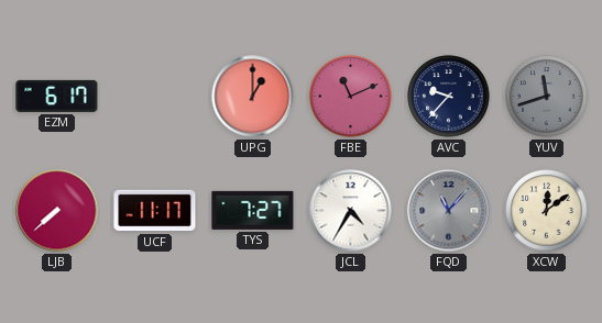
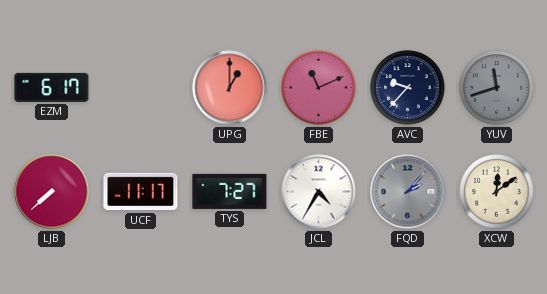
FQD: 11:07 -> 2:07
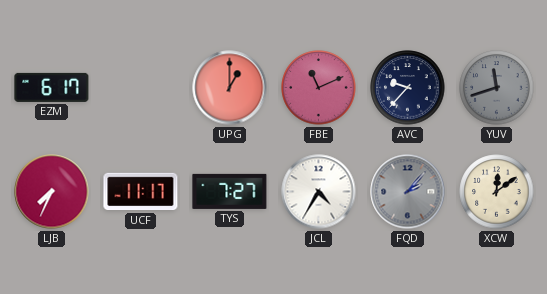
LJB: 7:38 -> 7:34
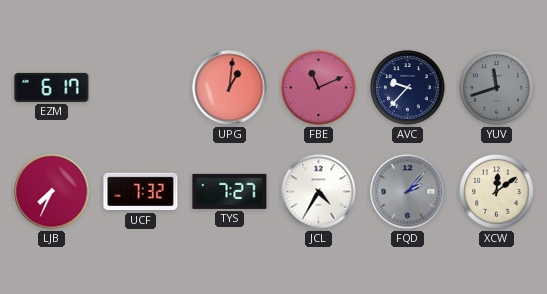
UPG: 1:00 -> 1:01
UCF: 11:17 -> 7:32
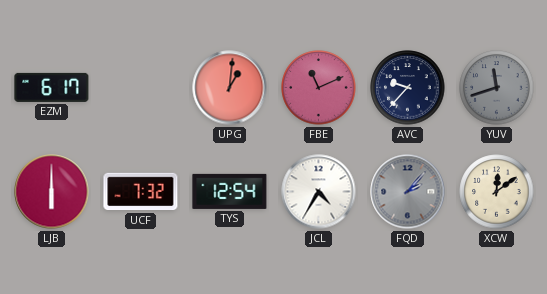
LJB: 7:34 -> 6:00
TYS: 7:27 -> 12:54
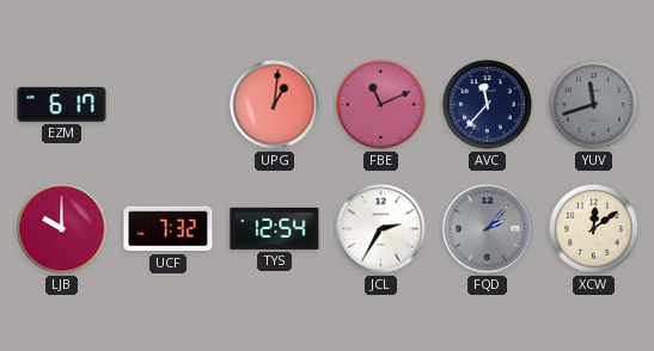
AVC: 9:37 -> 11:37
LJB: 6:00 -> 10:00
JCL: 4:35 -> 2:35
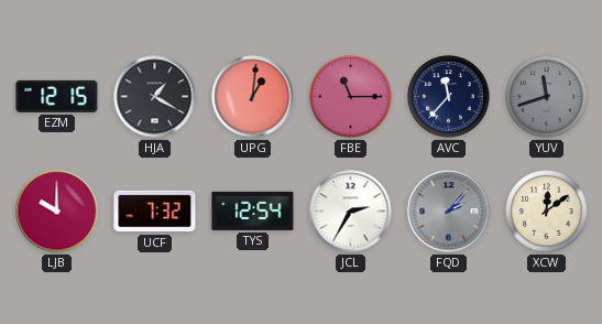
EZM: 6:17 -> 12:15
HJA: none -> 1:20
FBE: 11:11 -> 11:15
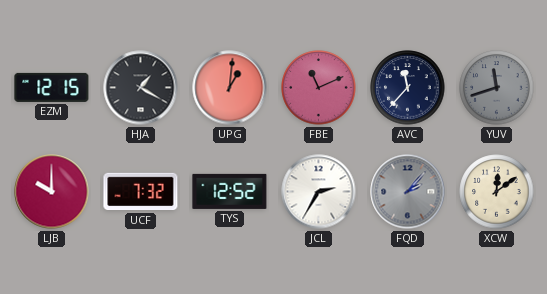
FBE: 11:15 -> 11:11
TYS: 12:54 -> 12:52
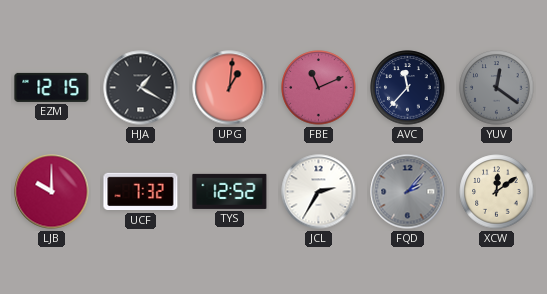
YUV: 11:42 -> 12:21
